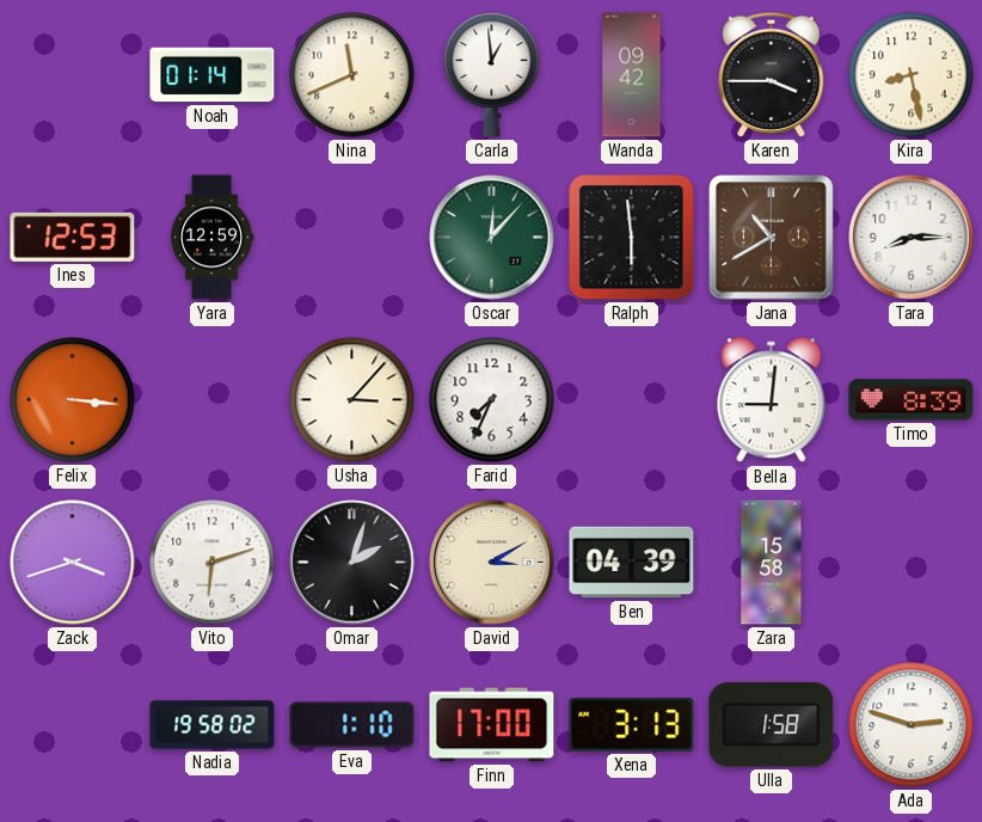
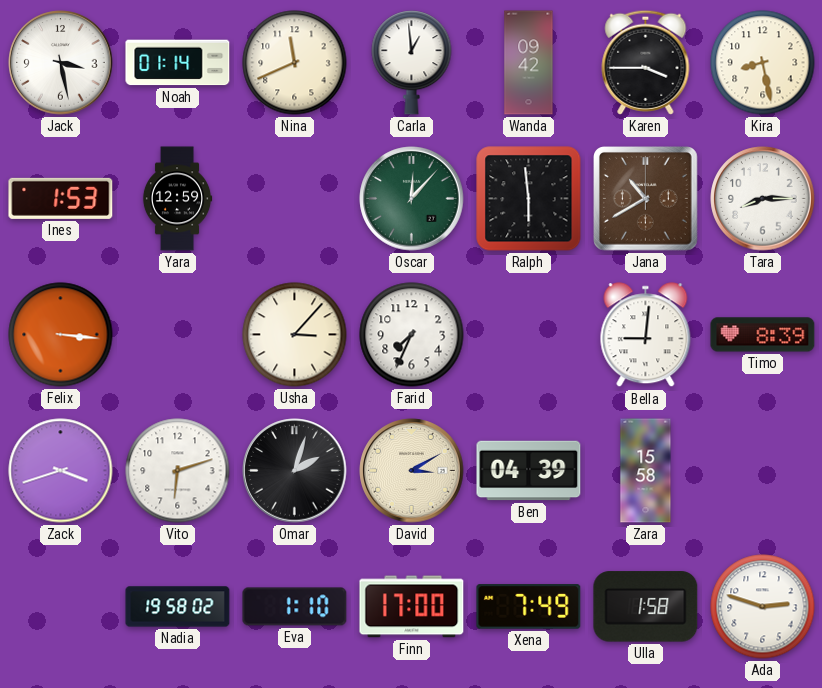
Jack: none -> 3:28
Ines: 12:53 -> 1:53
Xena: 3:13 -> 7:49
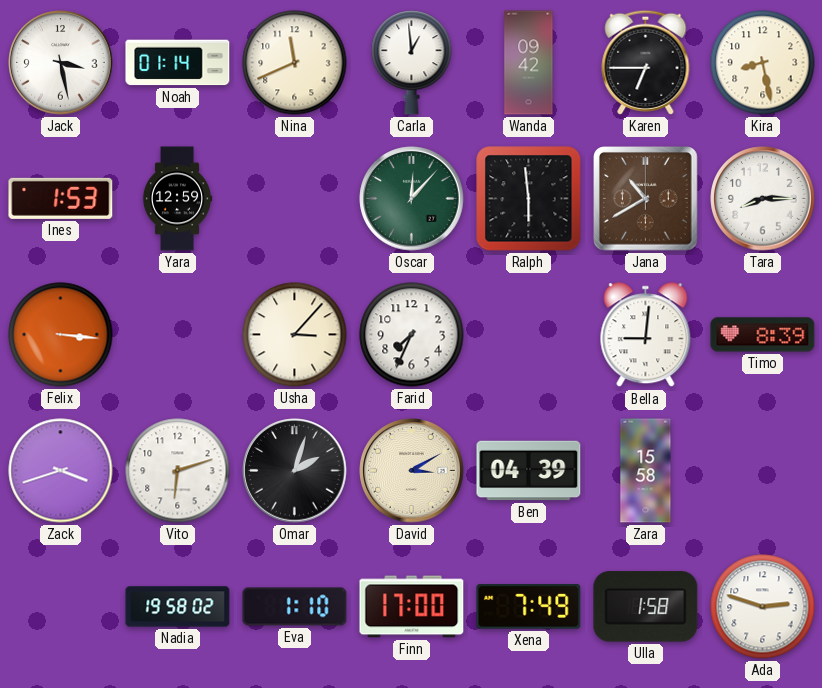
Karen: 3:45 -> 6:45
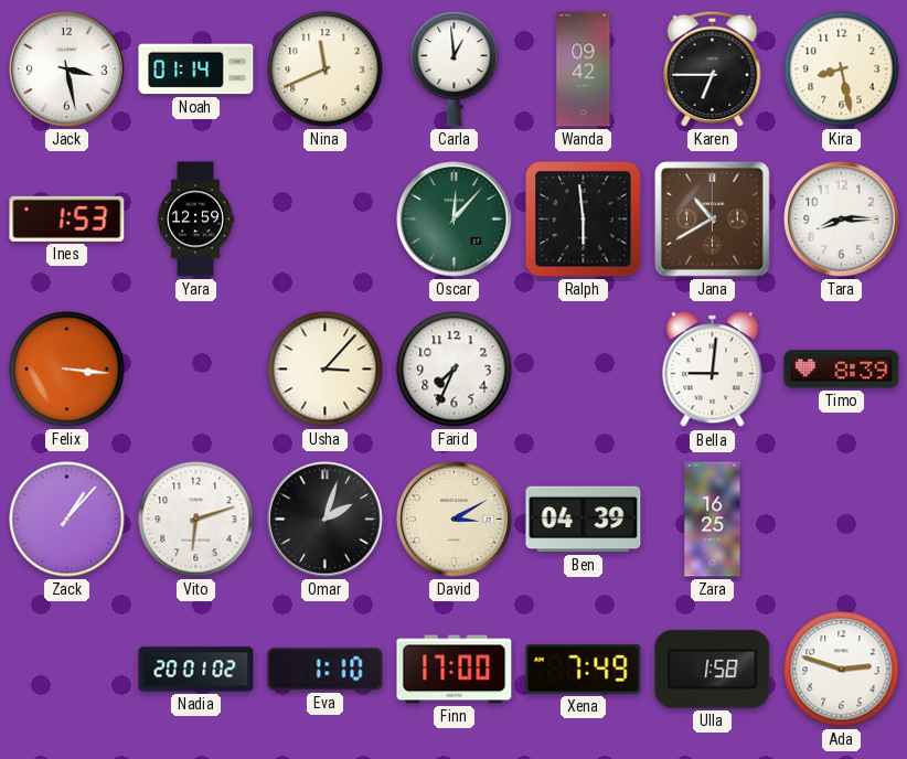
Zack: 3:42 -> 1:07
Zara: 15:58 -> 16:25
Nadia: 19:58 -> 20:01
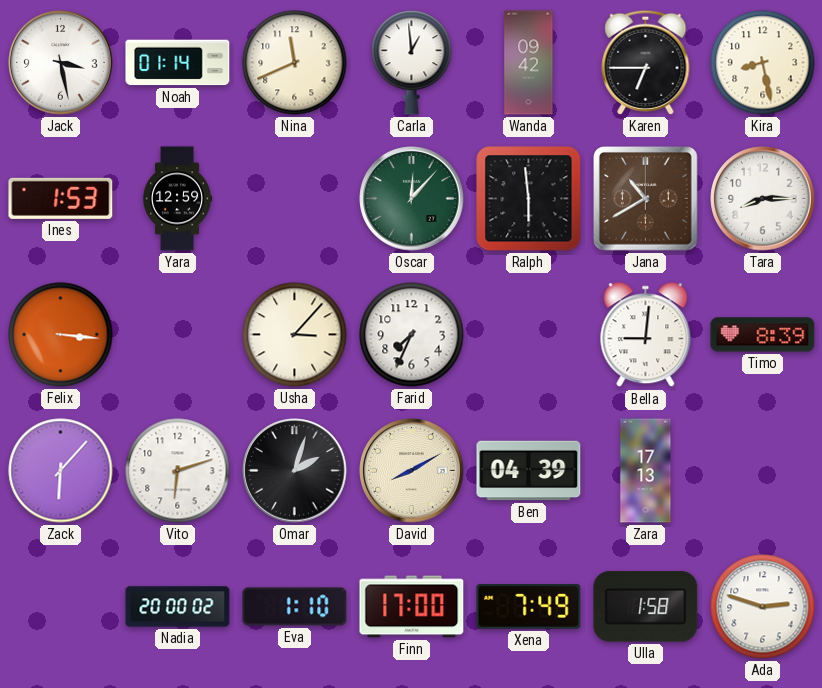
Zack: 1:07 -> 6:07
David: 3:10 -> 8:10
Zara: 16:25 -> 17:13
Nadia: 20:01 -> 20:00
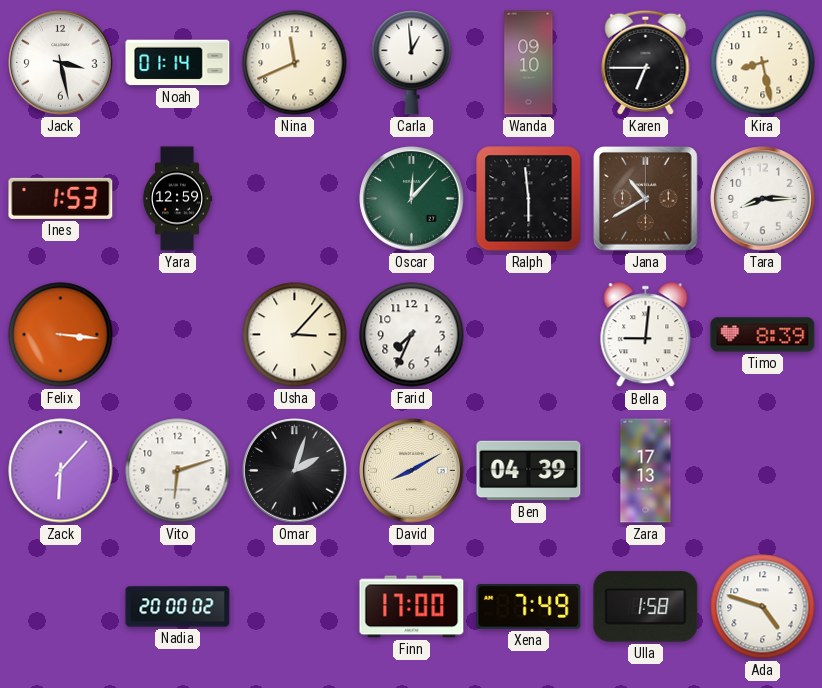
Wanda: 09:42 -> 09:10
Eva: 1:10 -> none
Ada: 2:48 -> 4:48
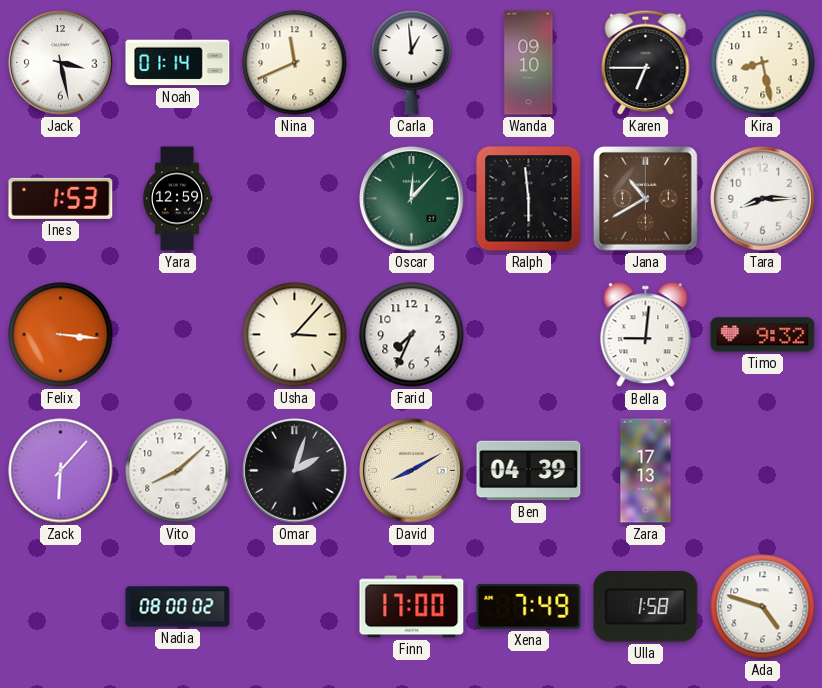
Timo: 8:39 -> 9:32
Vito: 6:12 -> 8:08
Nadia: 20:00 -> 08:00
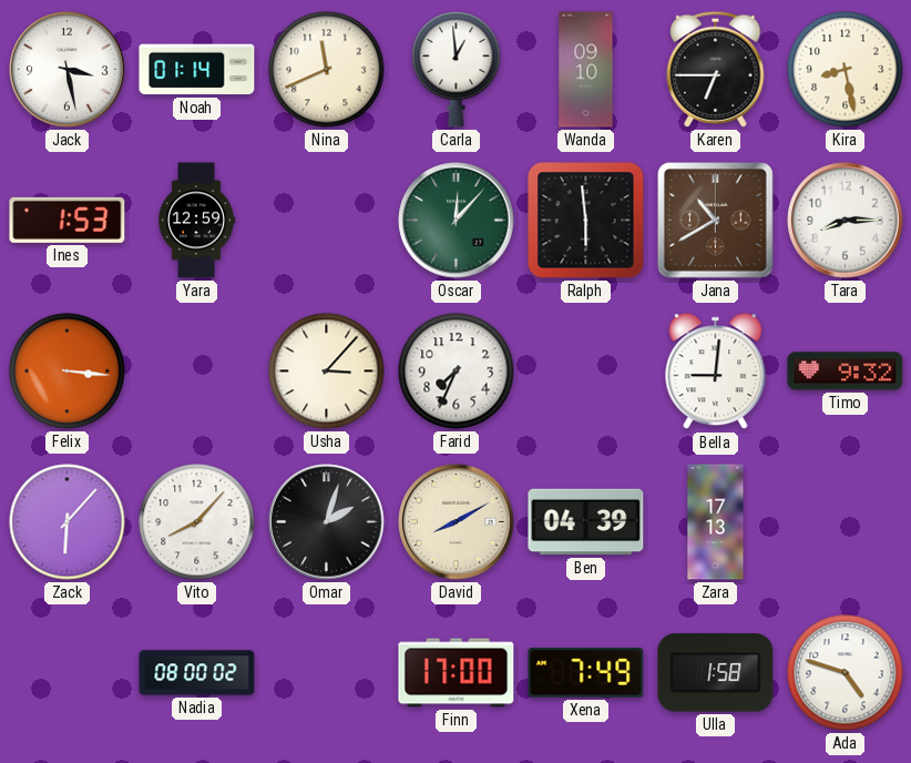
Vito: 8:08 -> 8:07
